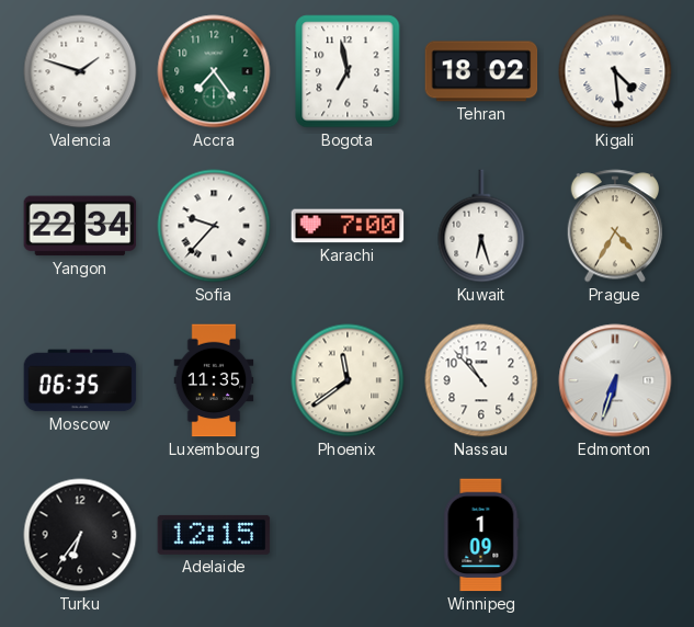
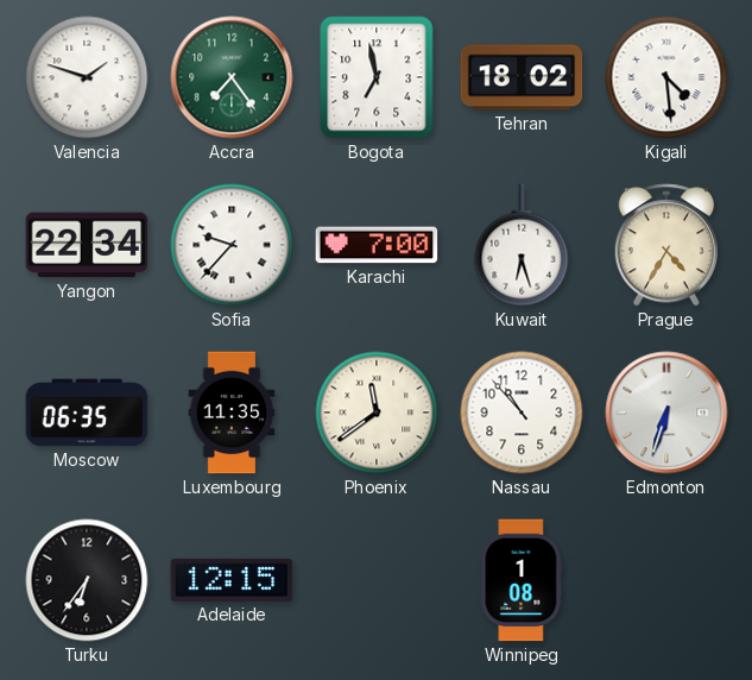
Winnipeg: 1:09 -> 1:08
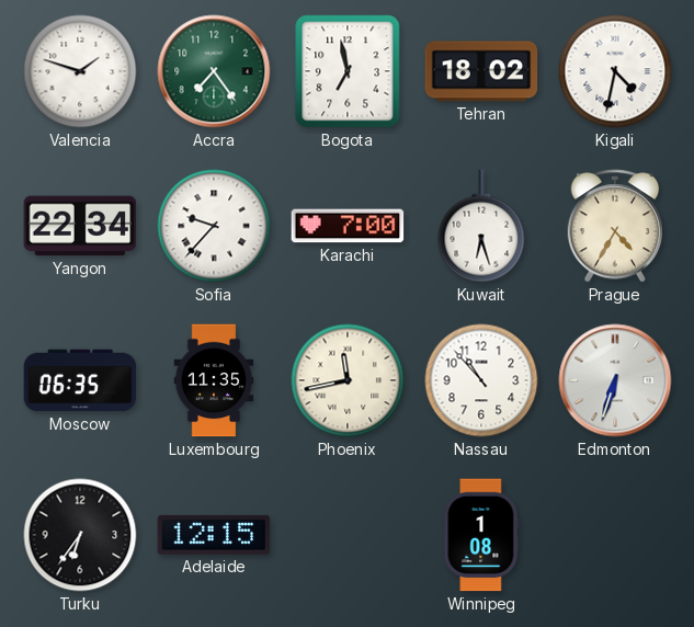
Kigali: 4:29 -> 4:32
Phoenix: 11:39 -> 11:43
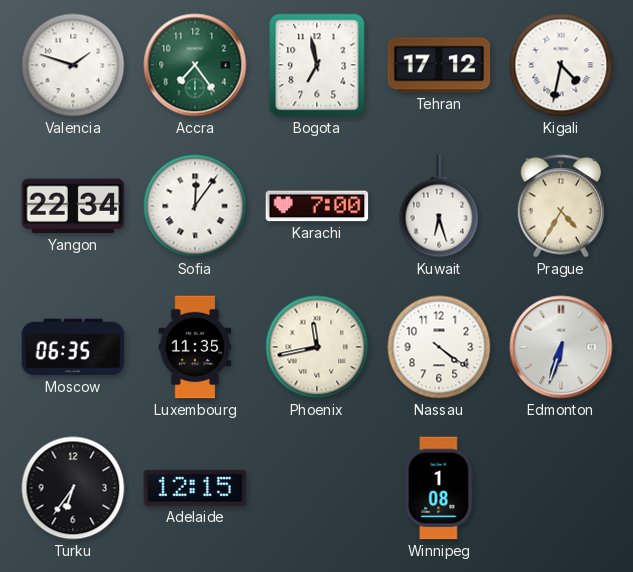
Tehran: 18:02 -> 17:12
Sofia: 9:37 -> 12:06
Nassau: 10:53 -> 4:21
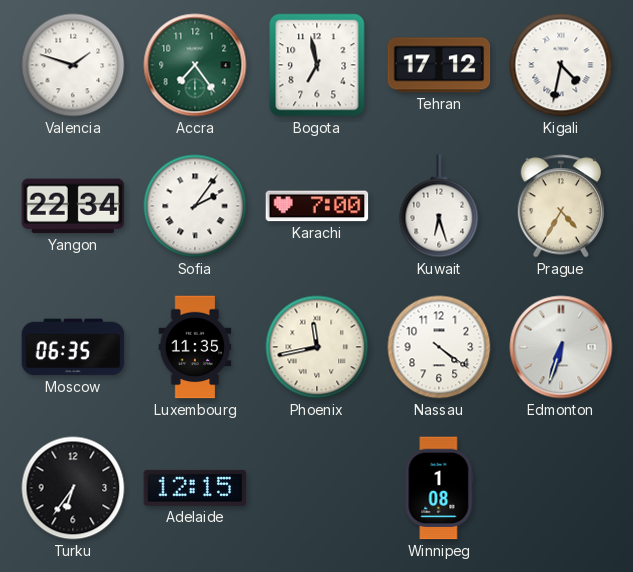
Sofia: 12:06 -> 2:06
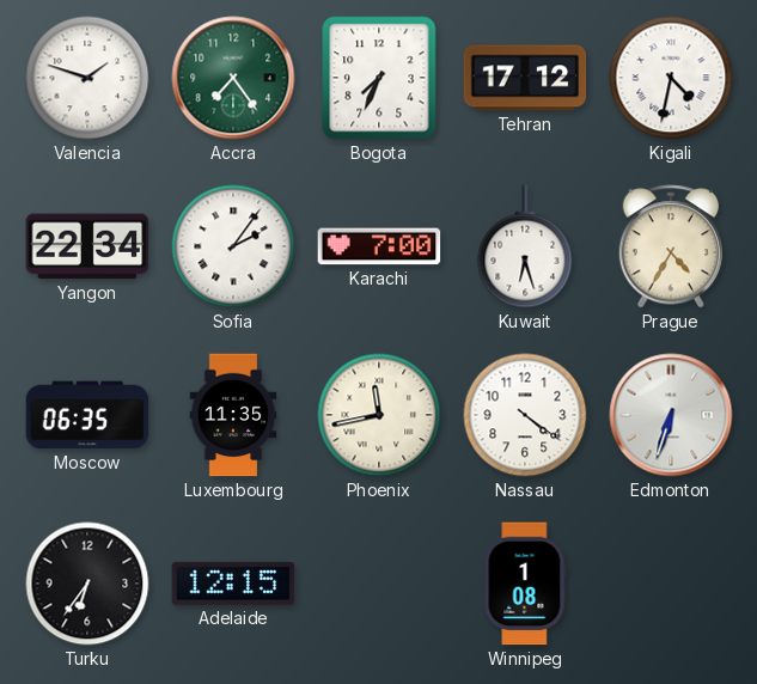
Bogota: 6:58 -> 7:34
